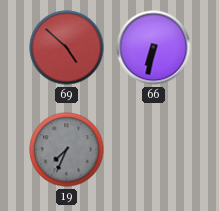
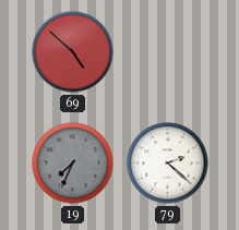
66: 6:32 -> none
79: none -> 2:22
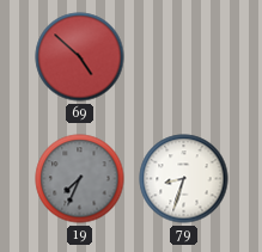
79: 2:22 -> 8:33
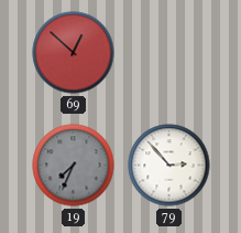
69: 4:52 -> 12:52
79: 8:33 -> 2:53
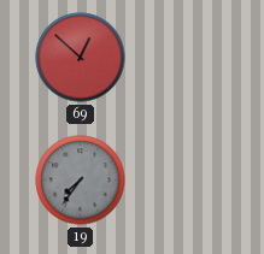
19: 7:34 -> 7:36
79: 2:53 -> none
